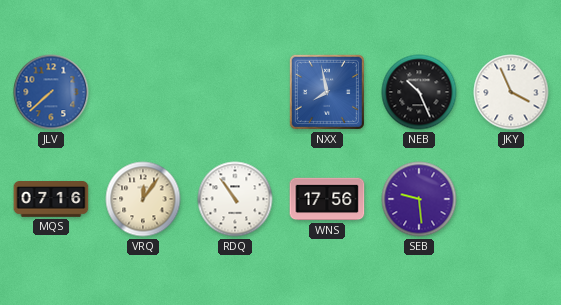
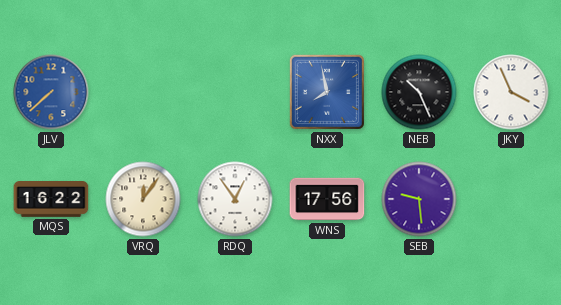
MQS: 07:16 -> 16:22
RDQ: 10:54 -> 12:54
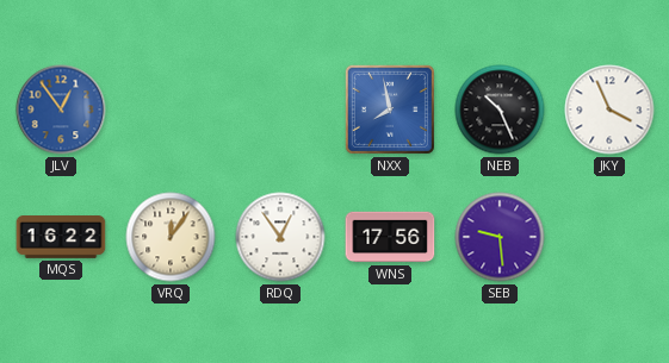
JLV: 7:38 -> 12:54
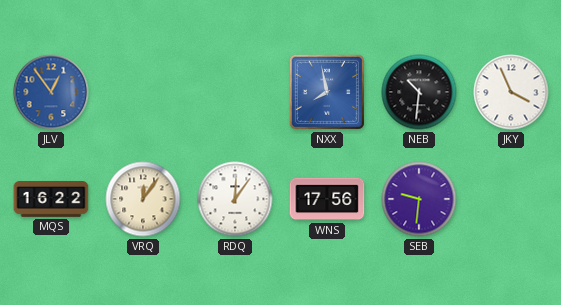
NEB: 10:26 -> 10:31
RDQ: 12:54 -> 12:06
SEB: 9:29 -> 9:31
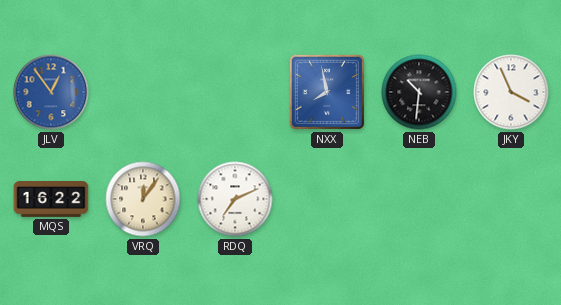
RDQ: 12:06 -> 7:11
WNS: 17:56 -> none
SEB: 9:31 -> none
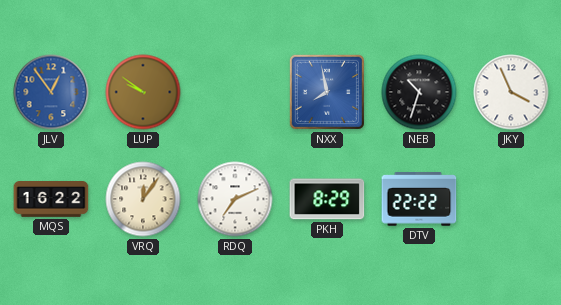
LUP: none -> 9:51
NEB: 10:31 -> 10:33
PKH: none -> 8:29
DTV: none -> 22:22
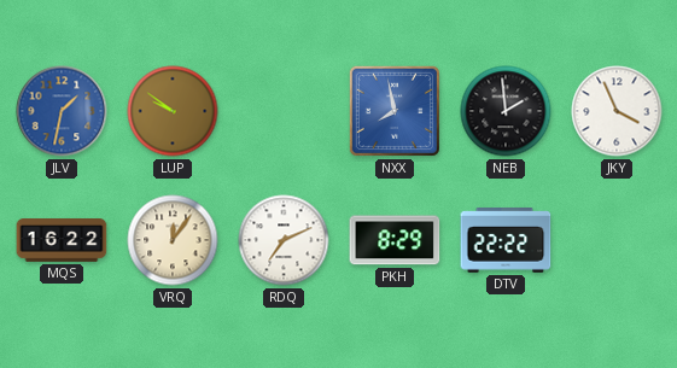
JLV: 12:54 -> 1:32
NEB: 10:33 -> 1:59
